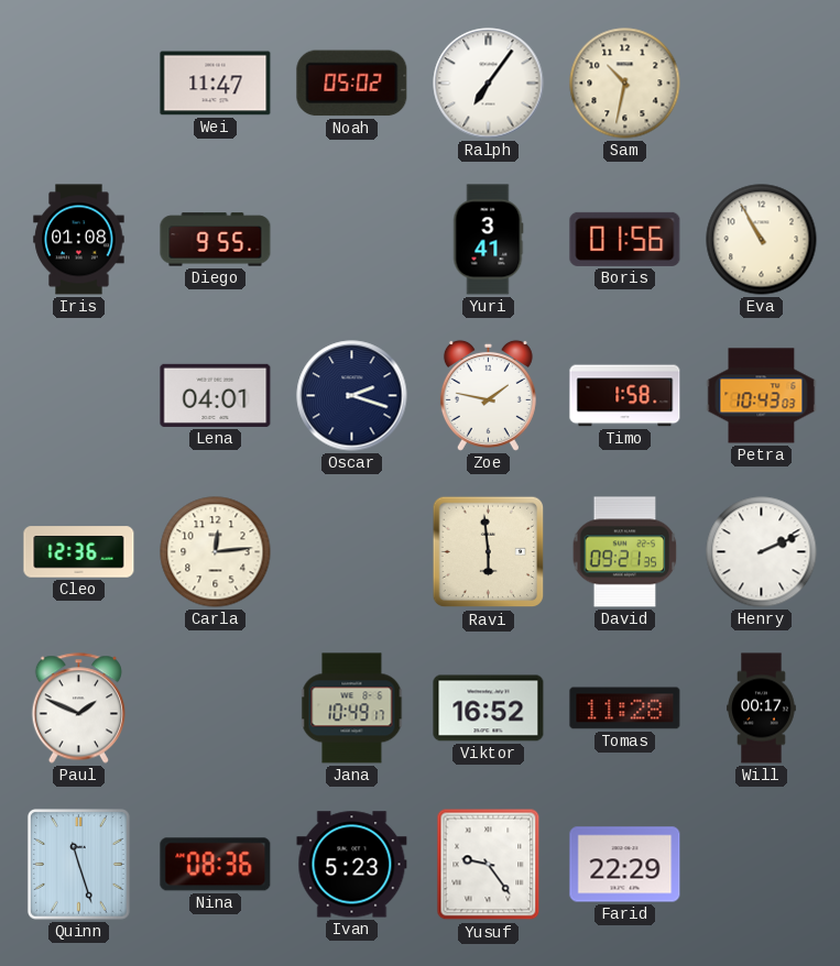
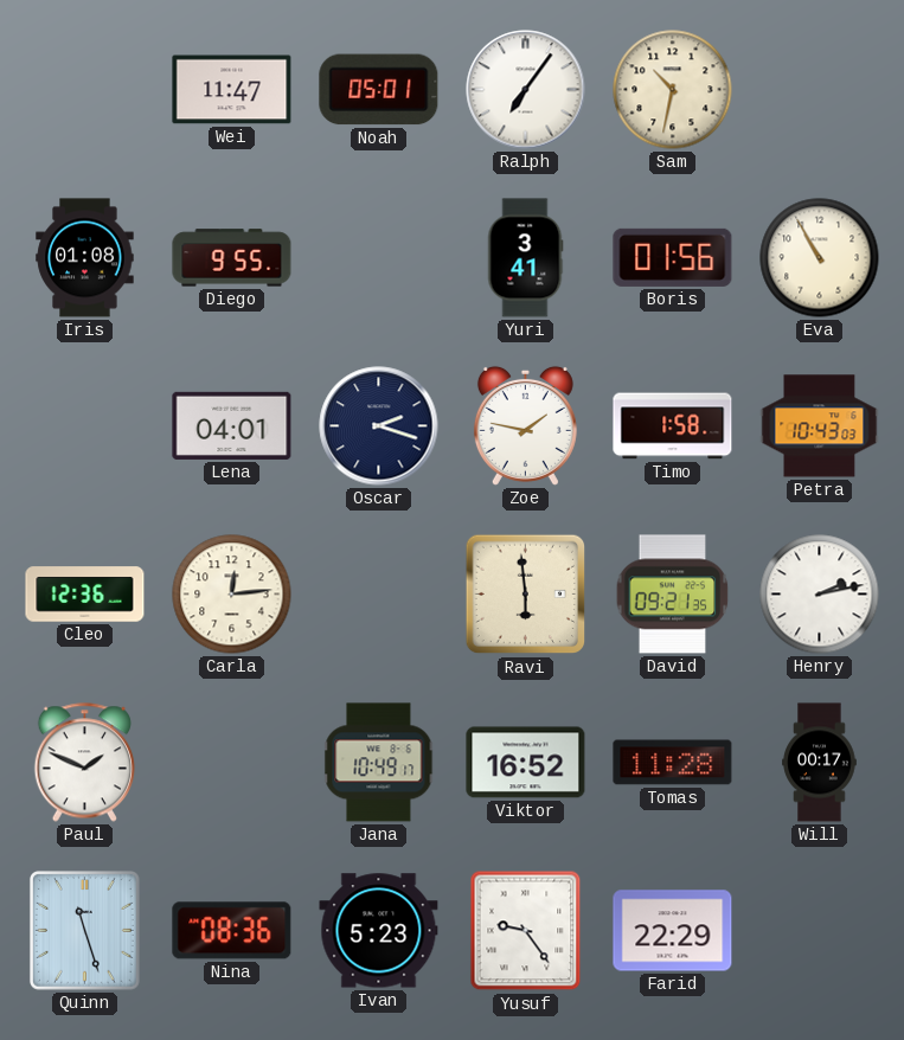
Noah: 05:02 -> 05:01
Henry: 2:11 -> 2:13
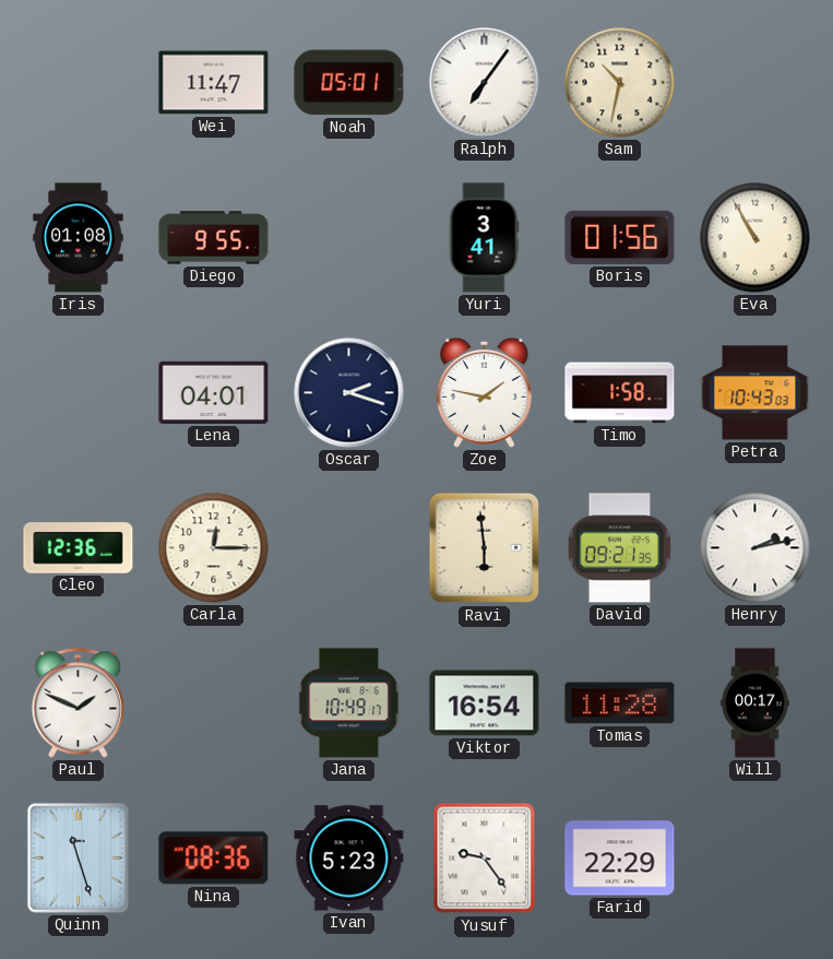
Carla: 12:14 -> 12:15
Viktor: 16:52 -> 16:54
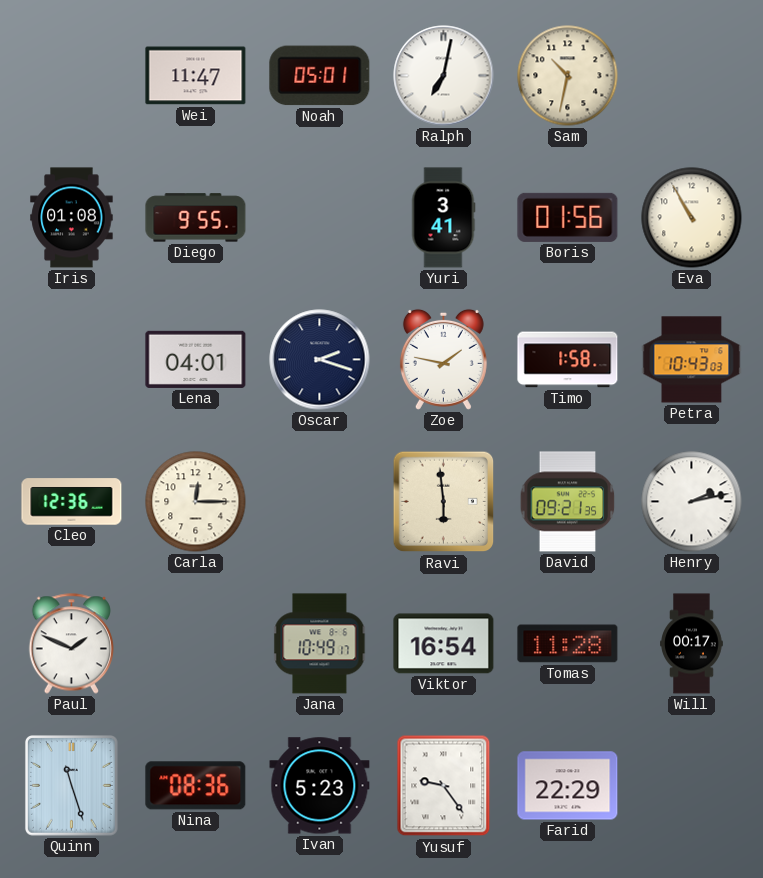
Ralph: 7:06 -> 7:02
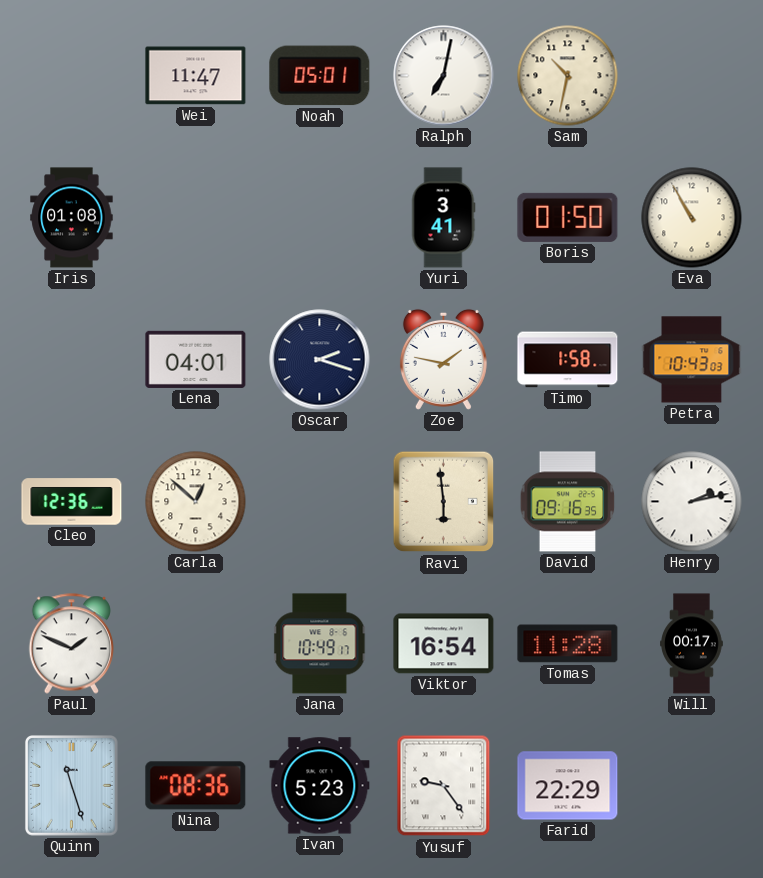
Diego: 9:55 -> none
Boris: 01:56 -> 01:50
Carla: 12:15 -> 12:52
David: 09:21 -> 09:16
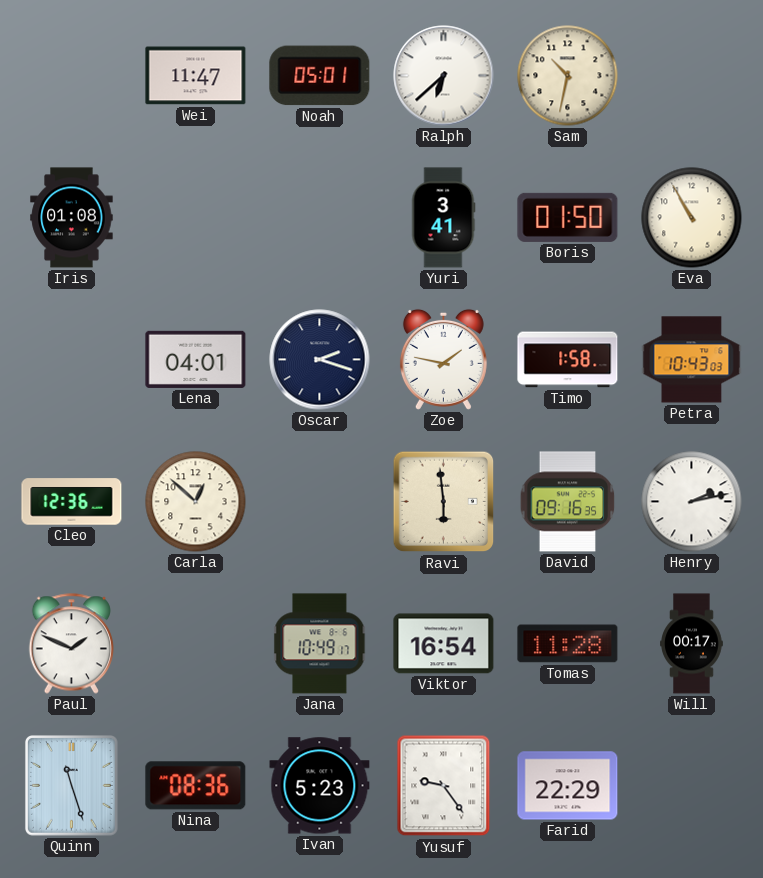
Ralph: 7:02 -> 6:38
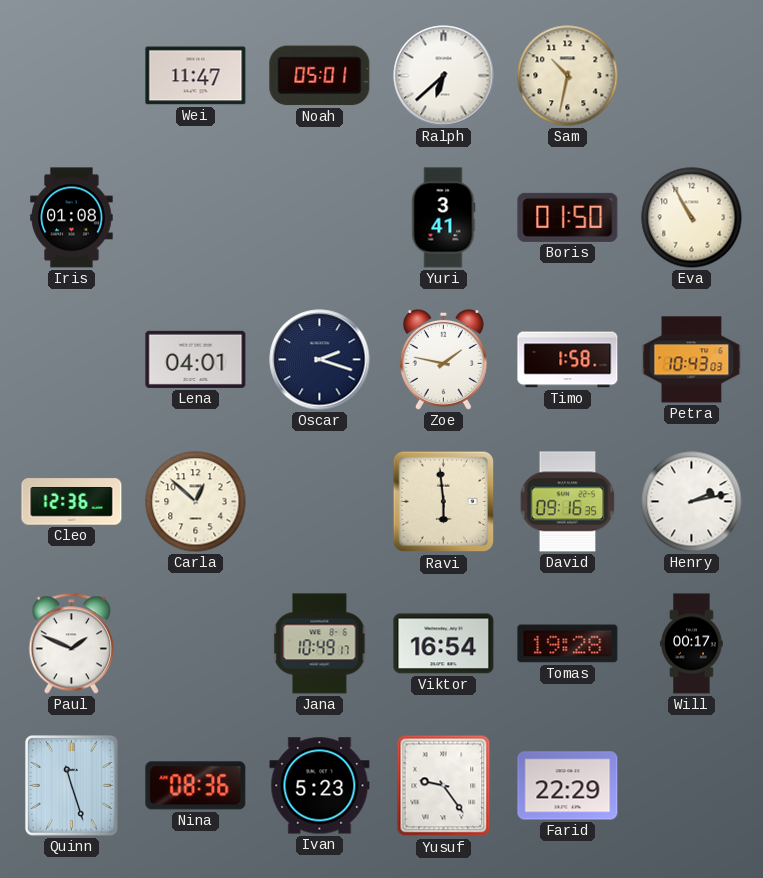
Tomas: 11:28 -> 19:28
